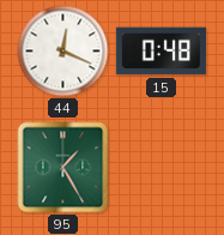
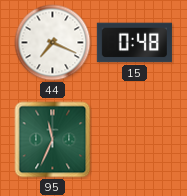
44: 12:19 -> 7:19
95: 1:25 -> 11:34
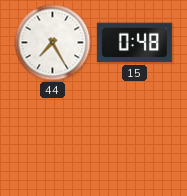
44: 7:19 -> 7:25
95: 11:34 -> none
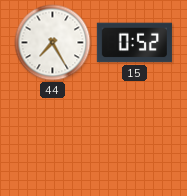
15: 0:48 -> 0:52
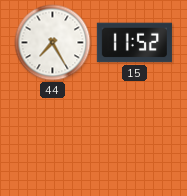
15: 0:52 -> 11:52
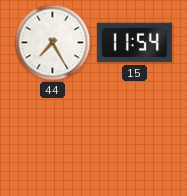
15: 11:52 -> 11:54
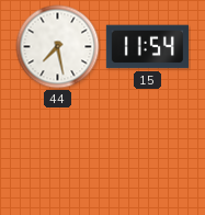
44: 7:25 -> 7:28
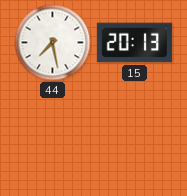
15: 11:54 -> 20:13
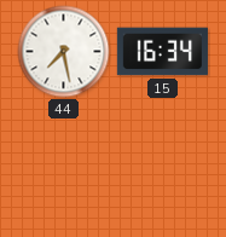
15: 20:13 -> 16:34
